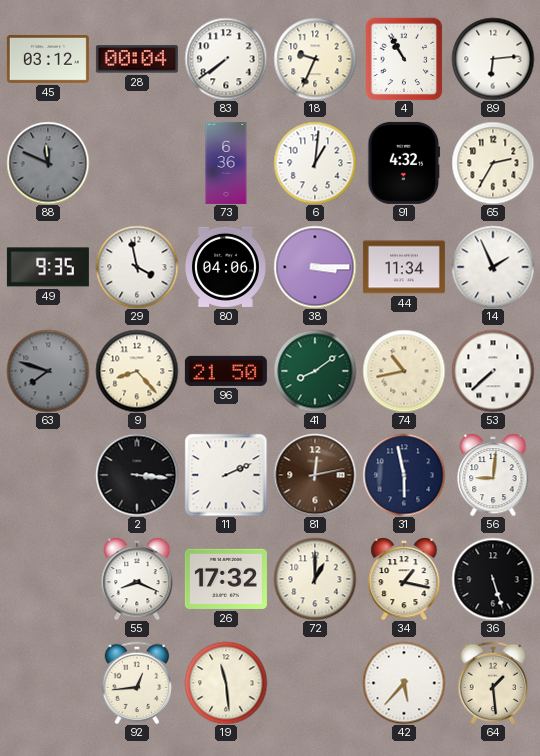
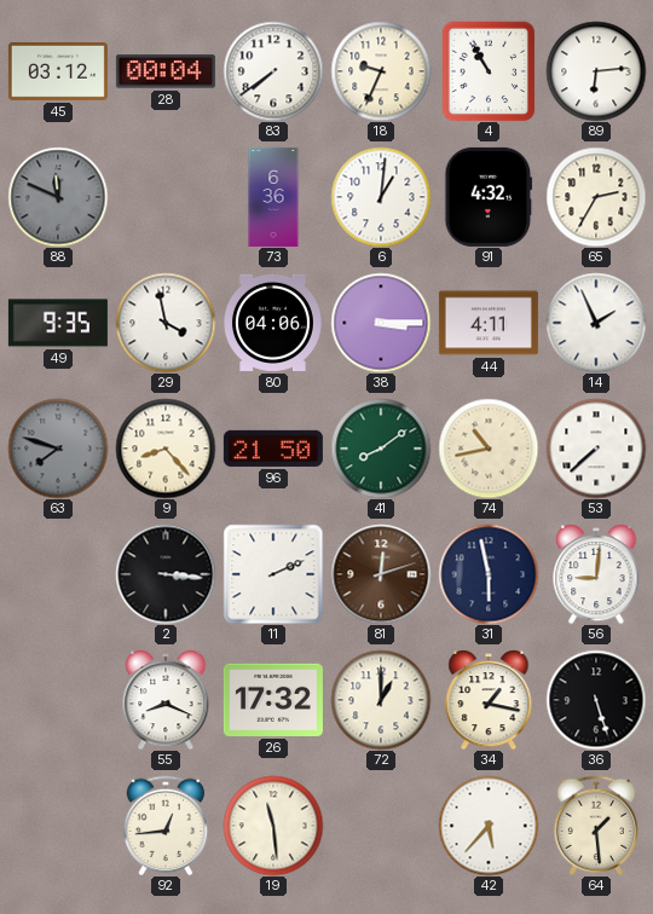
44: 11:34 -> 4:11
81: 12:13 -> 12:12
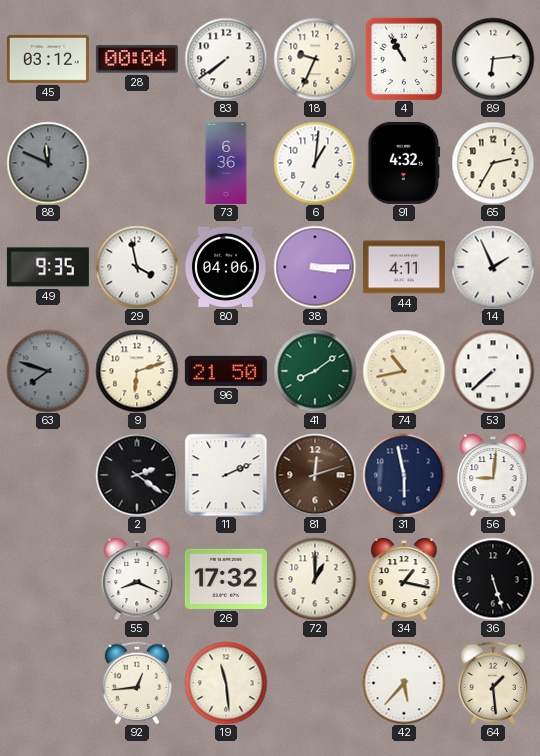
9: 8:23 -> 6:12
2: 3:16 -> 2:21
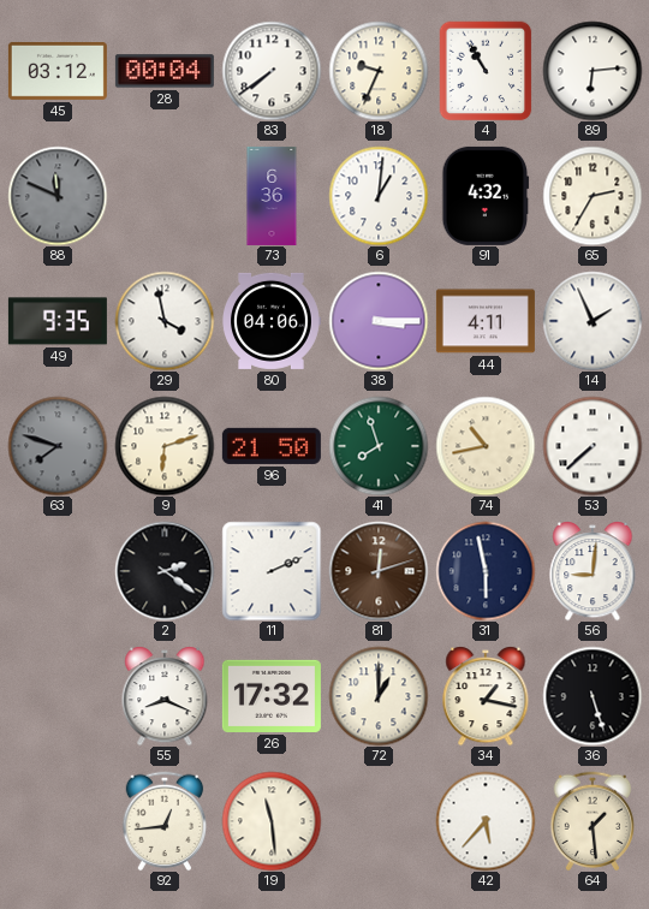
41: 8:09 -> 7:57
